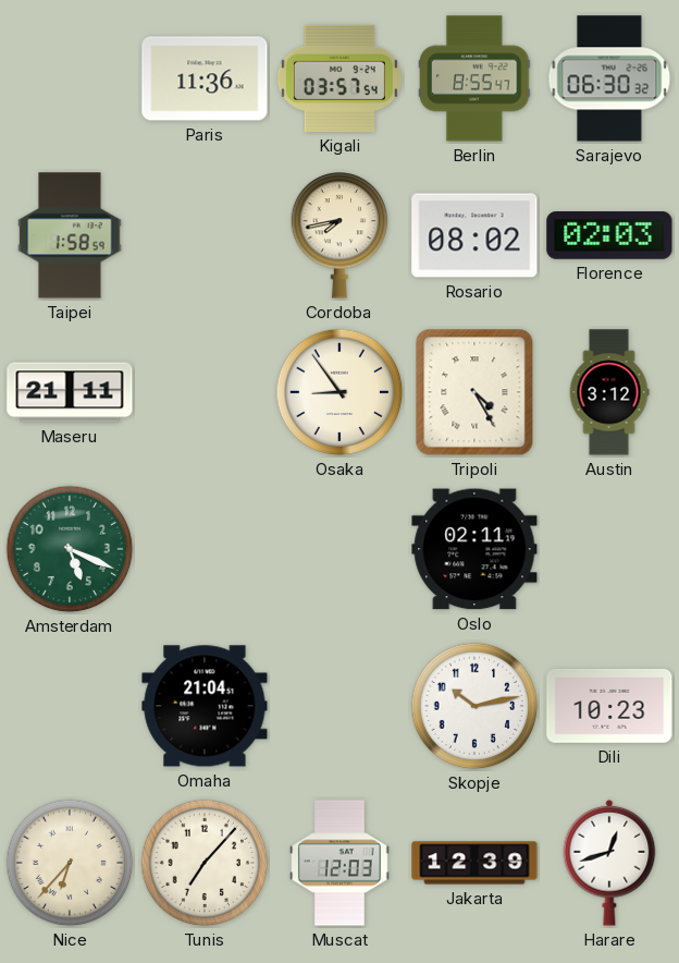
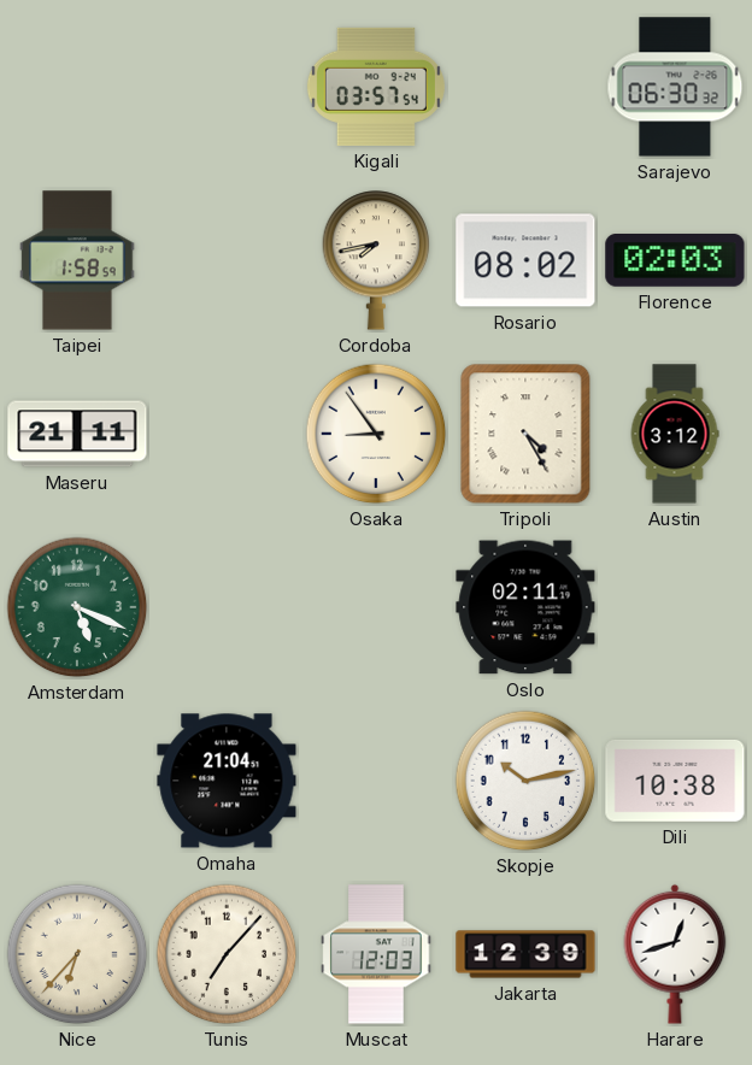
Paris: 11:36 -> none
Berlin: 8:55 -> none
Dili: 10:23 -> 10:38
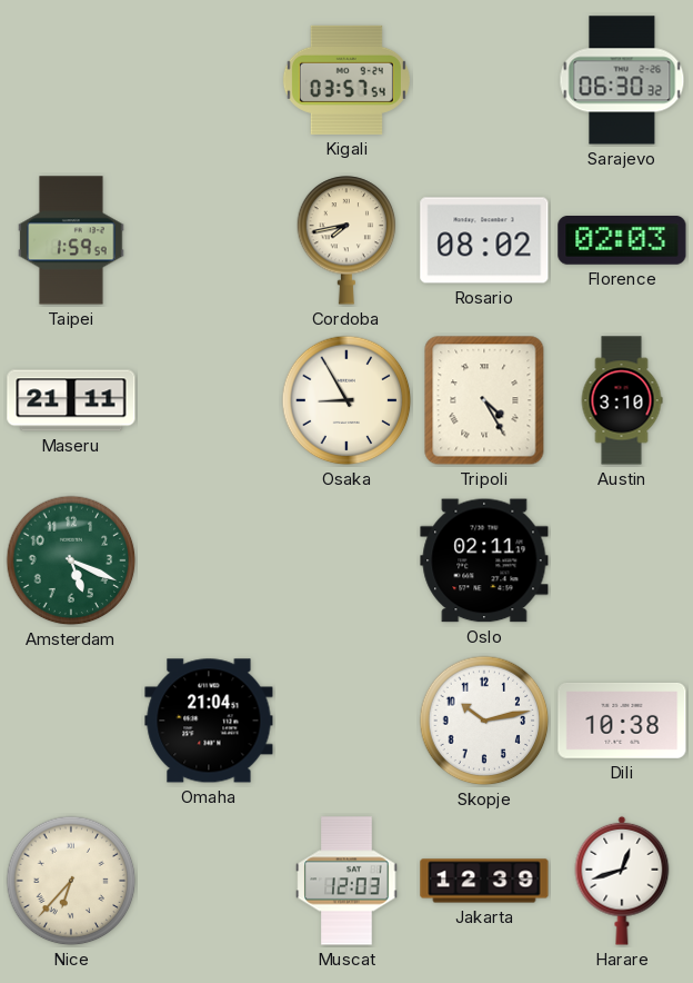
Taipei: 1:58 -> 1:59
Osaka: 8:54 -> 8:55
Austin: 3:12 -> 3:10
Tunis: 7:07 -> none
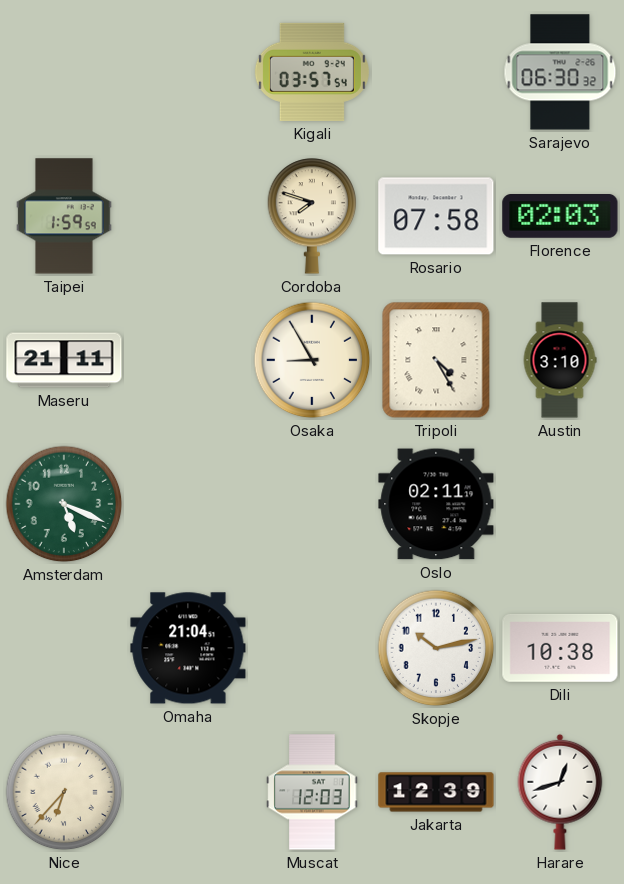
Cordoba: 7:43 -> 7:48
Rosario: 08:02 -> 07:58
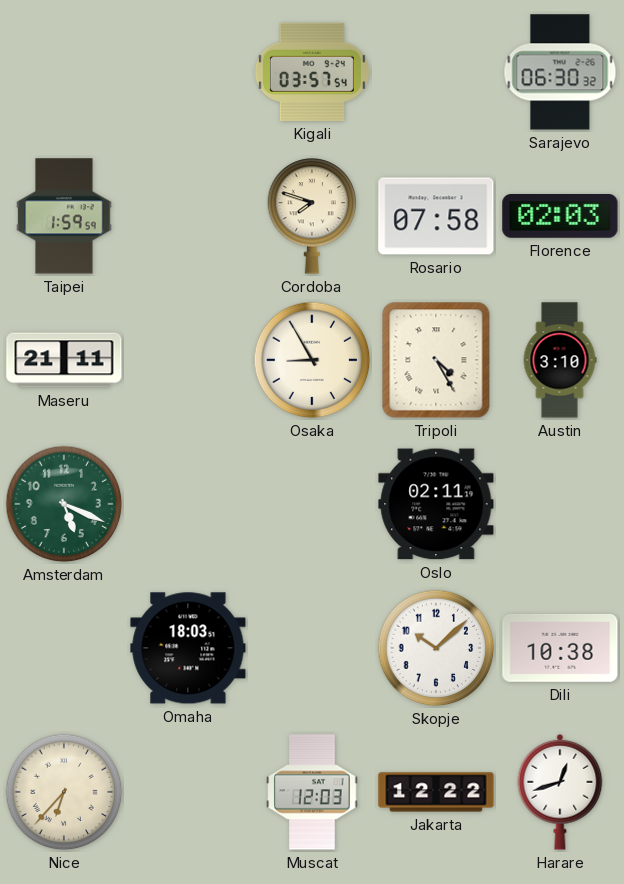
Omaha: 21:04 -> 18:03
Skopje: 10:13 -> 10:08
Jakarta: 12:39 -> 12:22
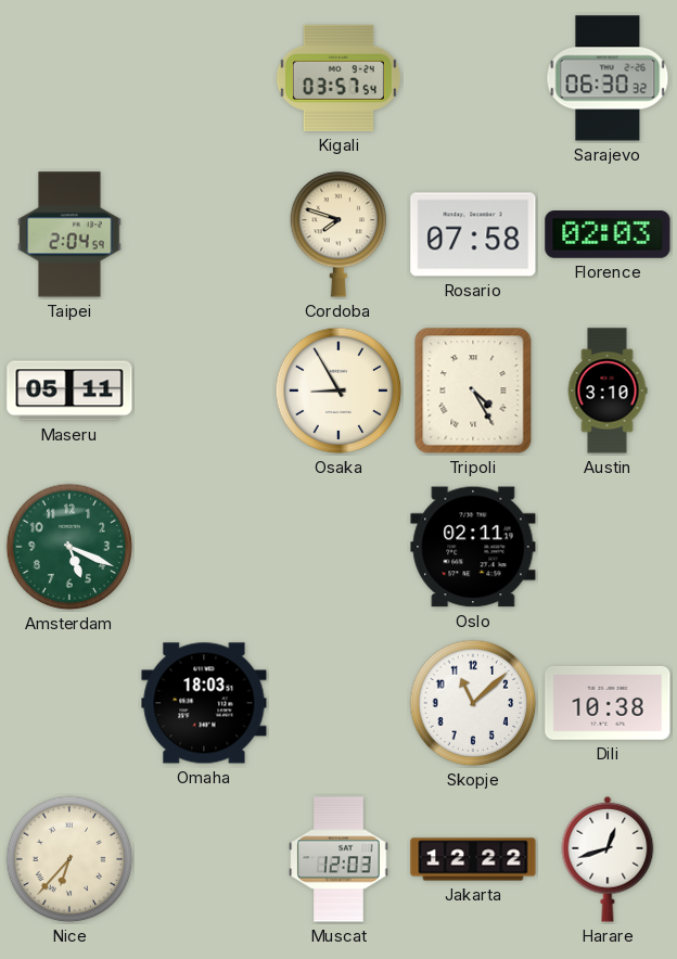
Taipei: 1:59 -> 2:04
Maseru: 21:11 -> 05:11
Skopje: 10:08 -> 11:08
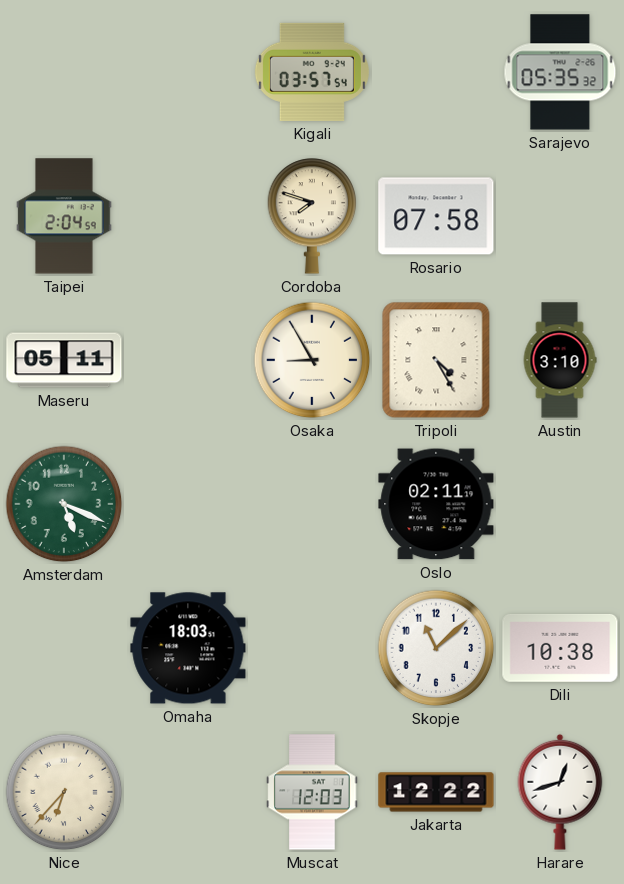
Sarajevo: 06:30 -> 05:35
Florence: 02:03 -> none
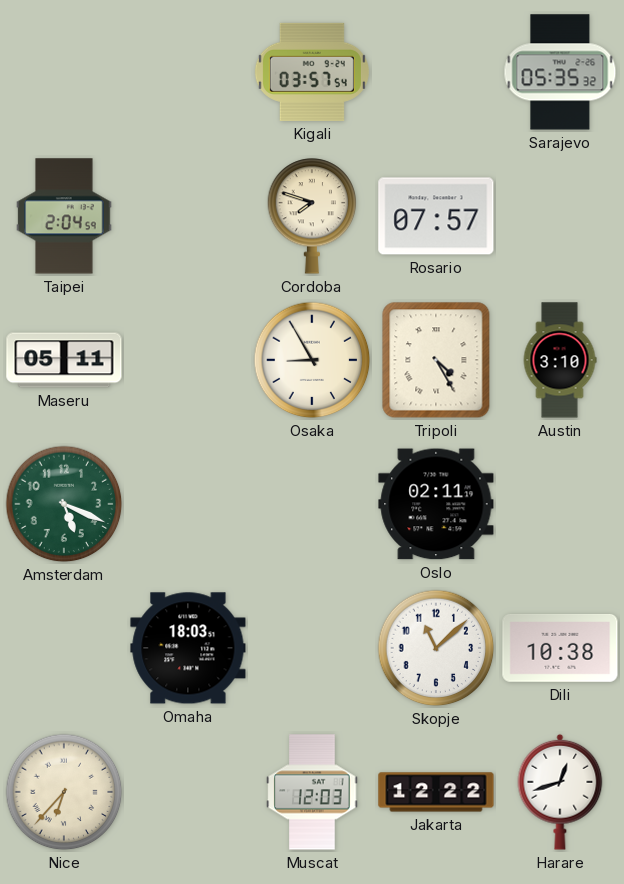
Rosario: 07:58 -> 07:57
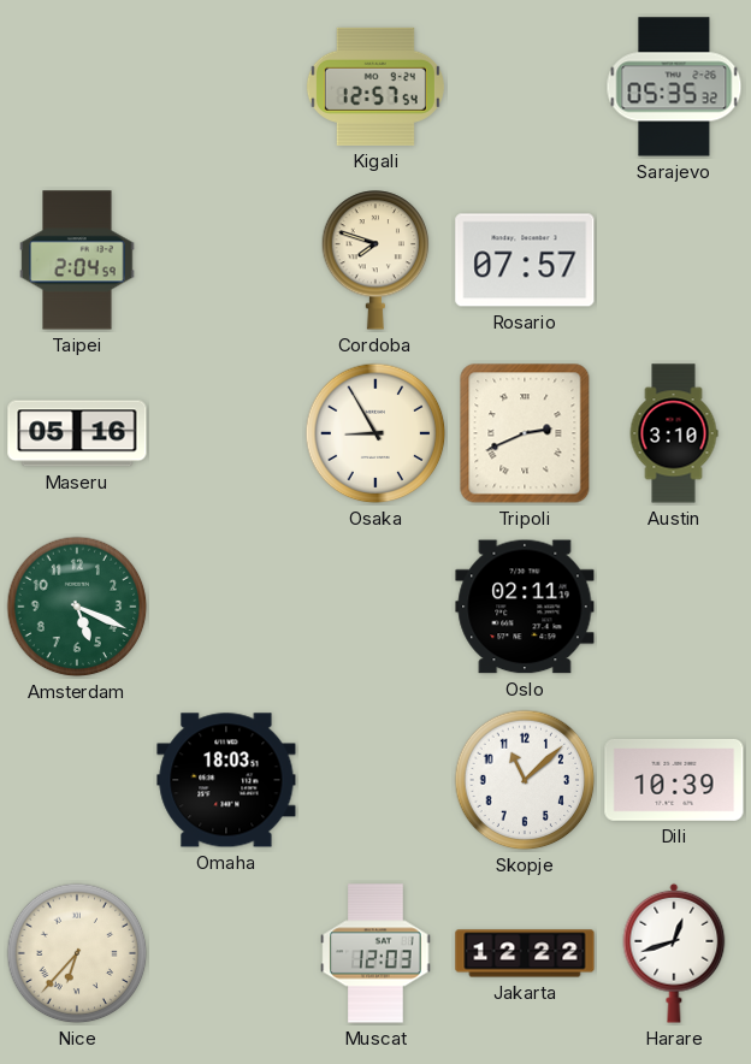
Kigali: 03:57 -> 12:57
Maseru: 05:11 -> 05:16
Tripoli: 4:25 -> 2:41
Dili: 10:38 -> 10:39
